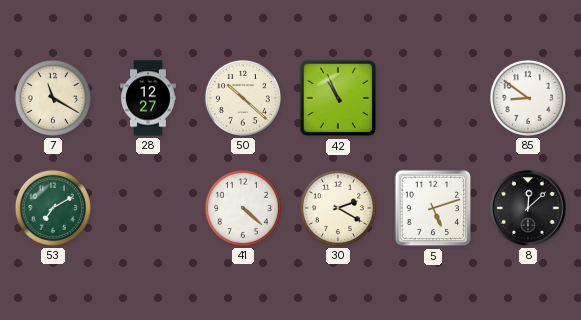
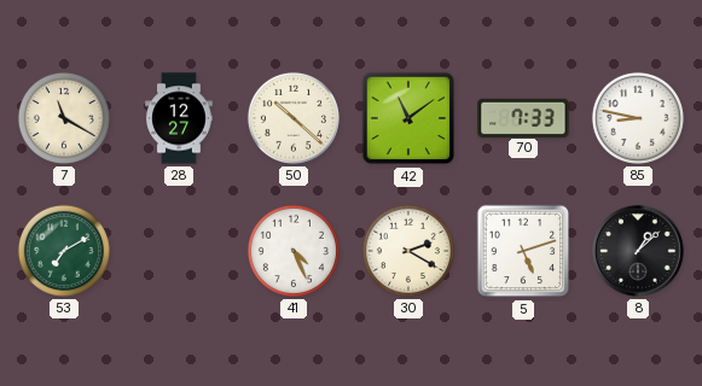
42: 10:56 -> 11:09
70: none -> 7:33
85: 8:51 -> 8:47
41: 4:22 -> 4:26
8: 12:08 -> 1:08
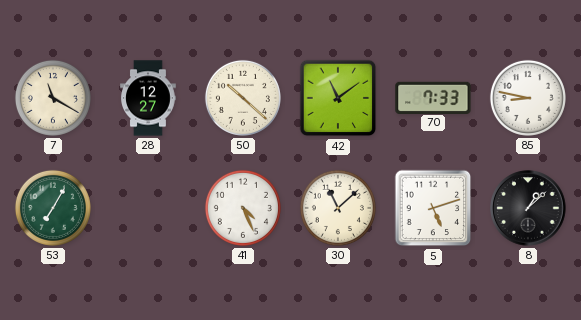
53: 7:10 -> 7:05
30: 2:20 -> 11:08
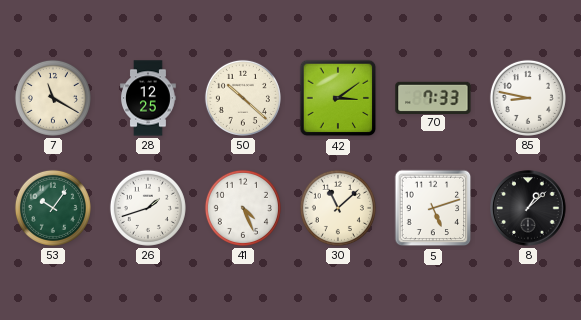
28: 12:27 -> 12:25
42: 11:09 -> 3:09
53: 7:05 -> 10:06
26: none -> 1:42
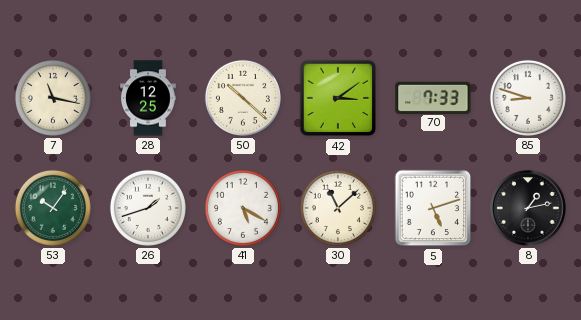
7: 11:20 -> 11:17
85: 8:47 -> 8:48
41: 4:26 -> 5:20
8: 1:08 -> 1:13
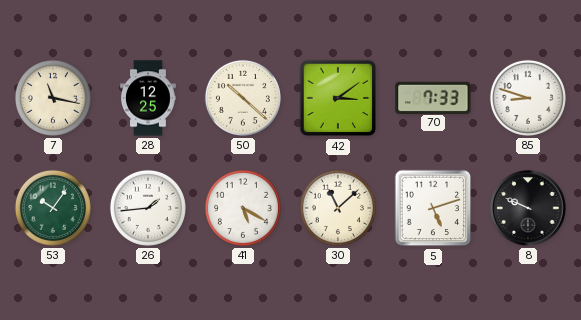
26: 1:42 -> 1:44
8: 1:13 -> 9:49
